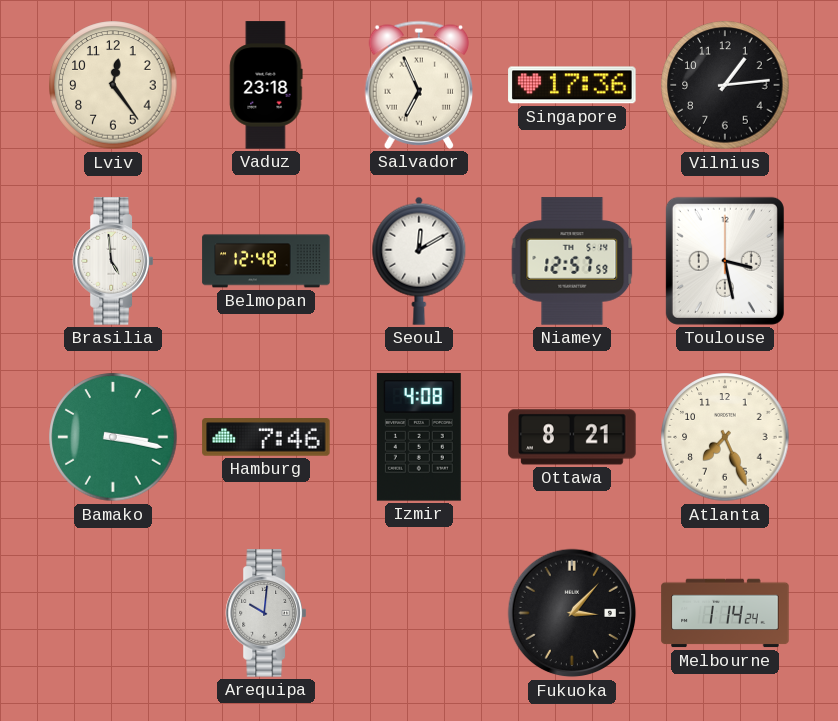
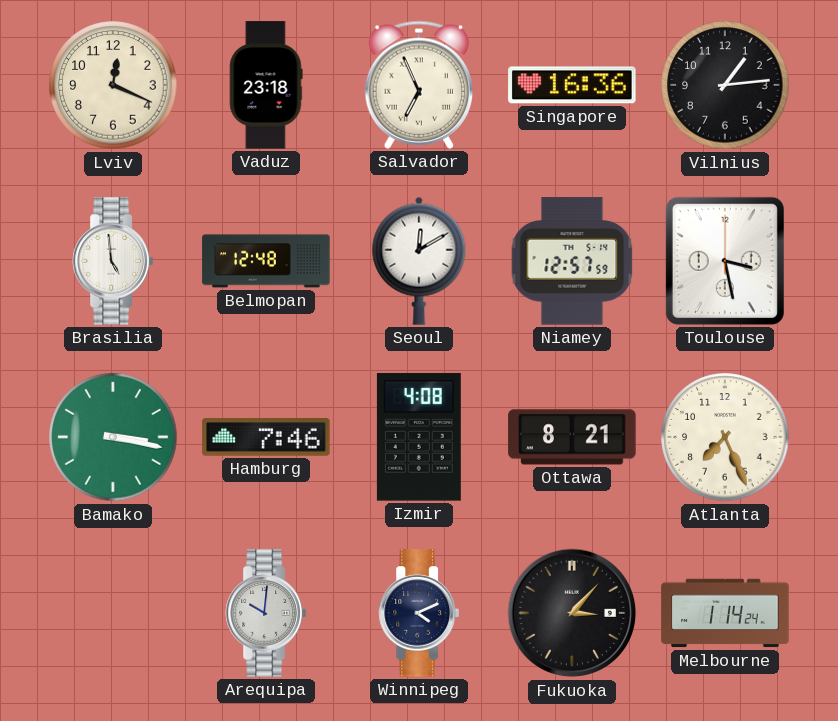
Lviv: 12:24 -> 12:19
Singapore: 17:36 -> 16:36
Winnipeg: none -> 4:11
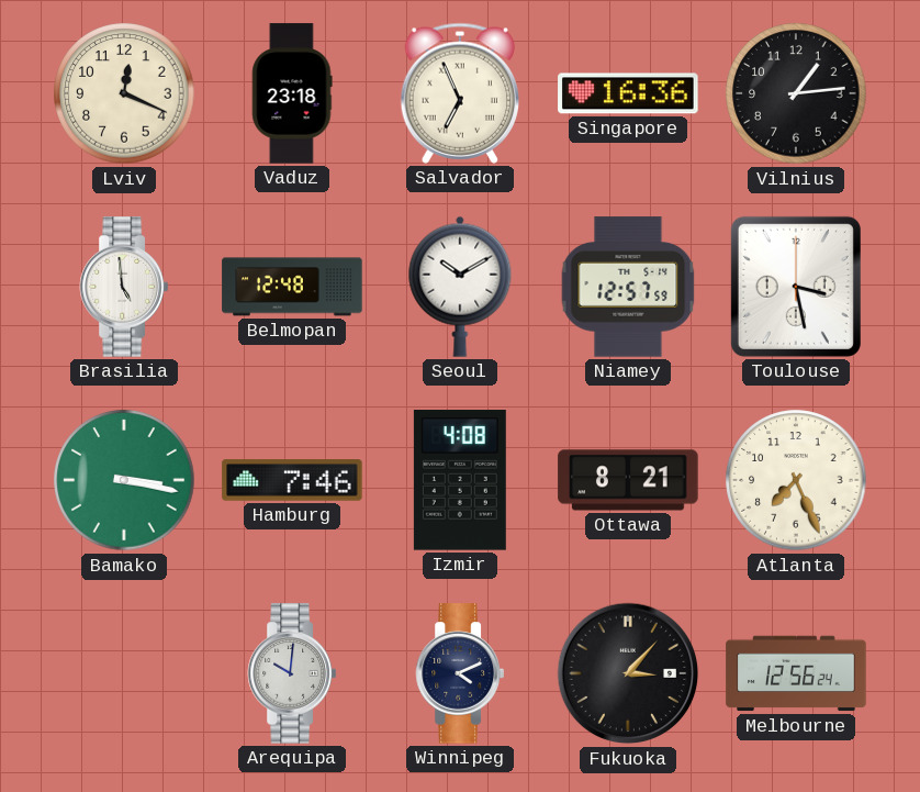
Seoul: 12:10 -> 10:10
Melbourne: 1:14 -> 12:56
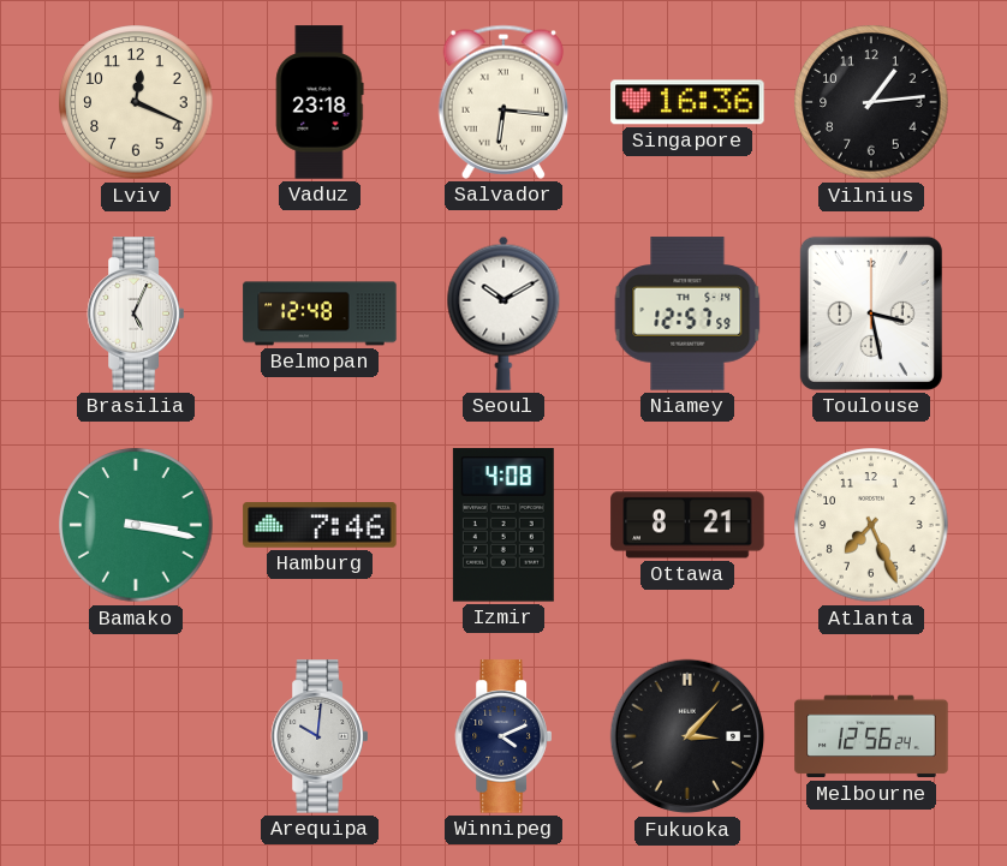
Salvador: 6:56 -> 6:16
Brasilia: 4:59 -> 5:04
